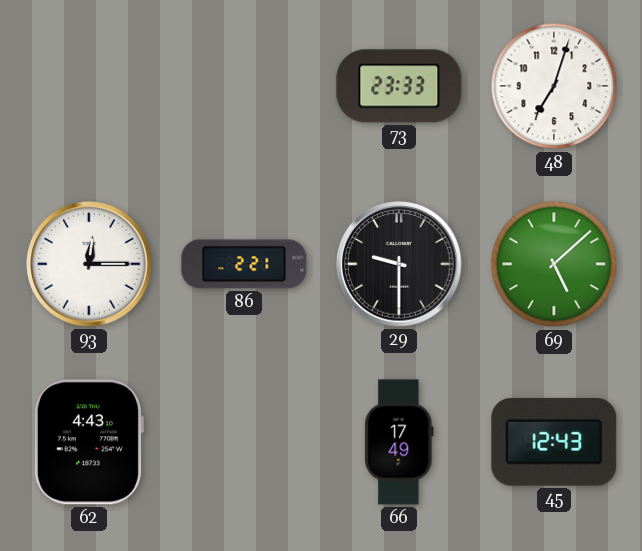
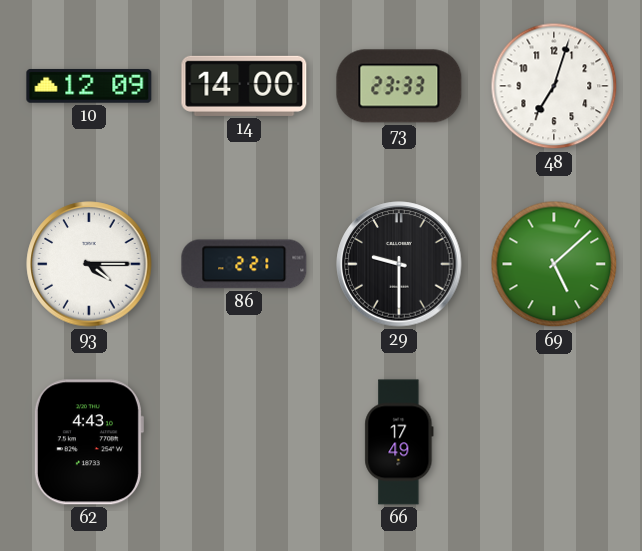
10: none -> 12:09
14: none -> 14:00
93: 12:15 -> 4:15
45: 12:43 -> none
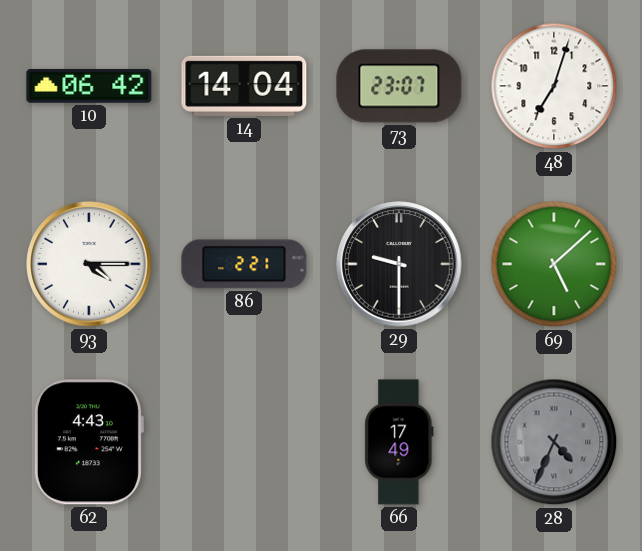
10: 12:09 -> 06:42
14: 14:00 -> 14:04
73: 23:33 -> 23:07
28: none -> 4:34
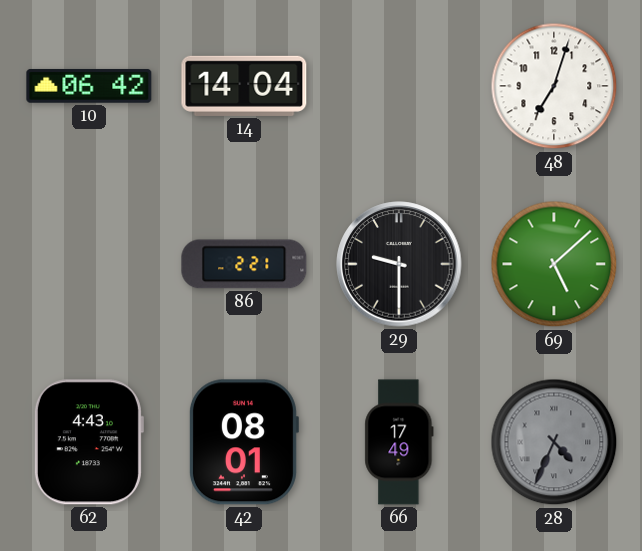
73: 23:07 -> none
93: 4:15 -> none
42: none -> 08:01
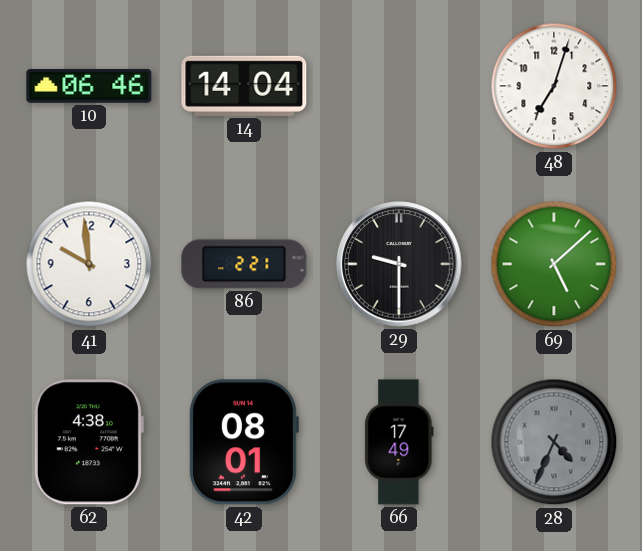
10: 06:42 -> 06:46
41: none -> 9:59
62: 4:43 -> 4:38
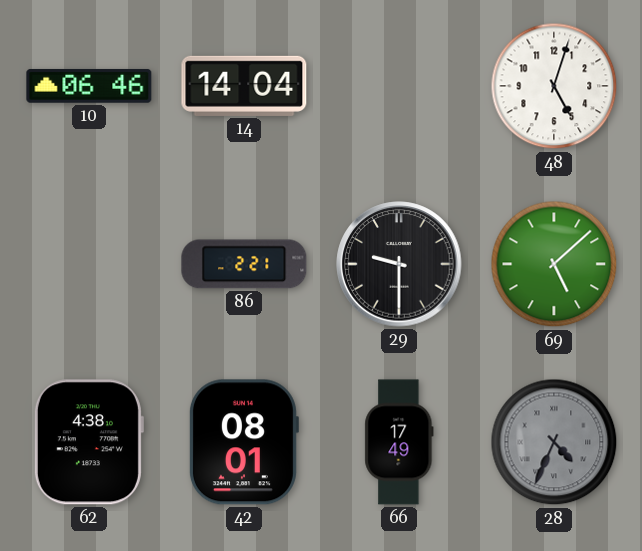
48: 7:03 -> 5:03
41: 9:59 -> none
